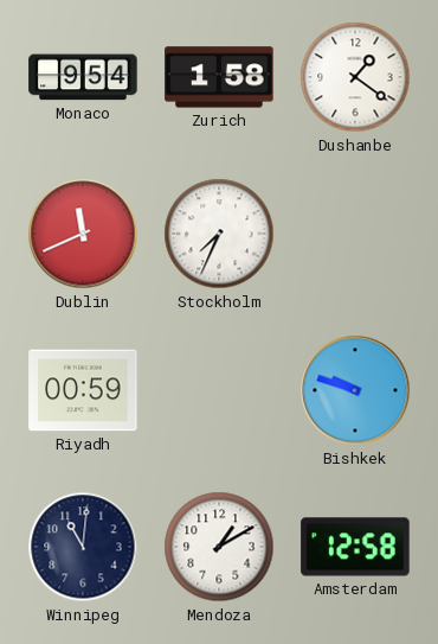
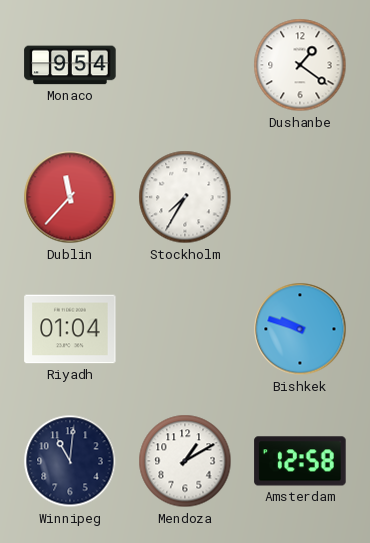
Zurich: 1:58 -> none
Dublin: 11:41 -> 11:37
Stockholm: 7:34 -> 7:35
Riyadh: 00:59 -> 01:04
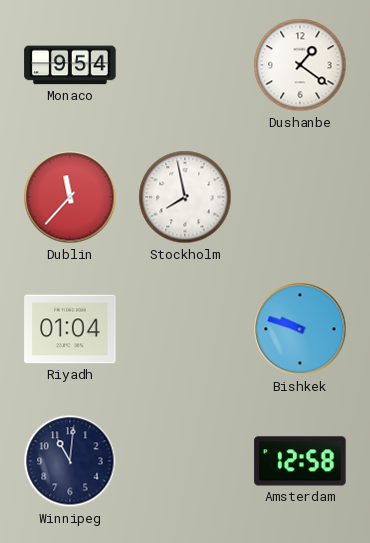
Stockholm: 7:35 -> 7:58
Mendoza: 1:10 -> none
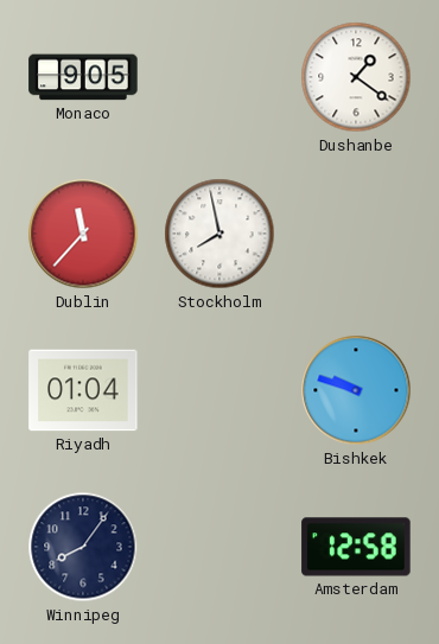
Monaco: 9:54 -> 9:05
Winnipeg: 11:01 -> 8:06
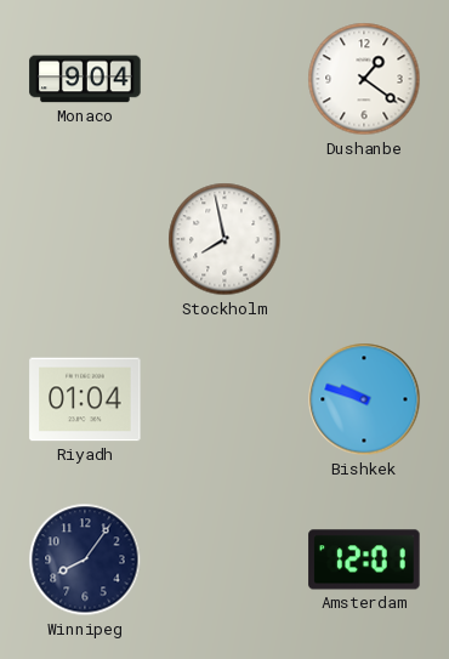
Monaco: 9:05 -> 9:04
Dublin: 11:37 -> none
Amsterdam: 12:58 -> 12:01
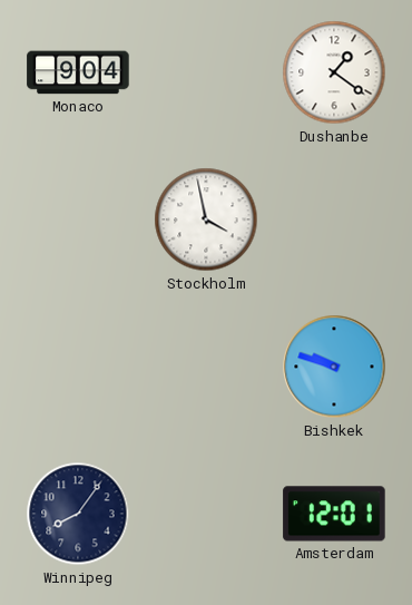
Stockholm: 7:58 -> 3:58
Riyadh: 01:04 -> none
